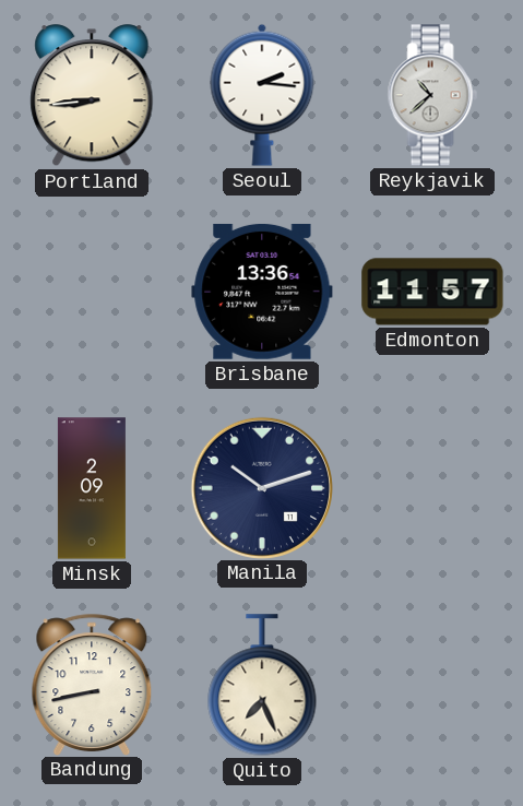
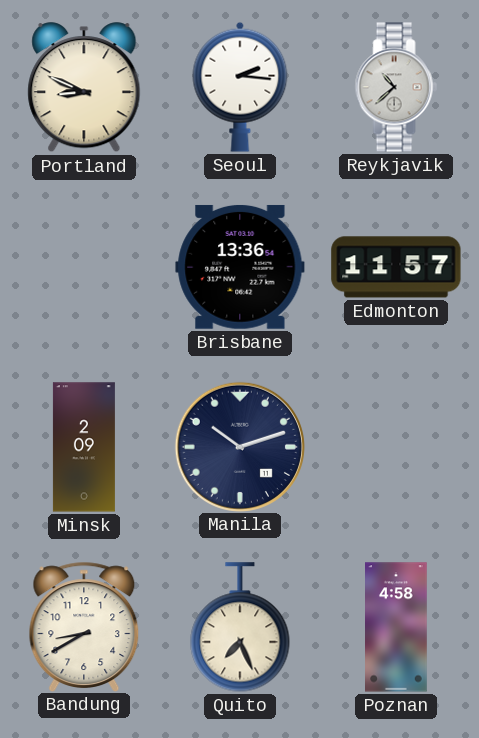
Portland: 8:44 -> 8:49
Bandung: 8:43 -> 8:40
Poznan: none -> 4:58
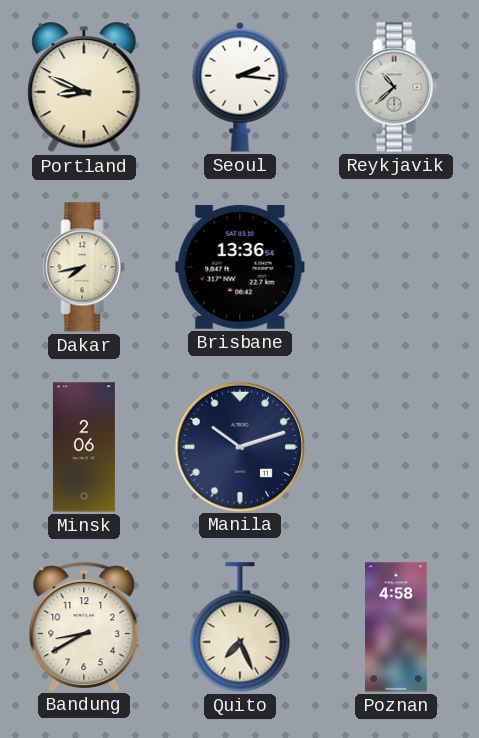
Dakar: none -> 7:43
Edmonton: 11:57 -> none
Minsk: 2:09 -> 2:06
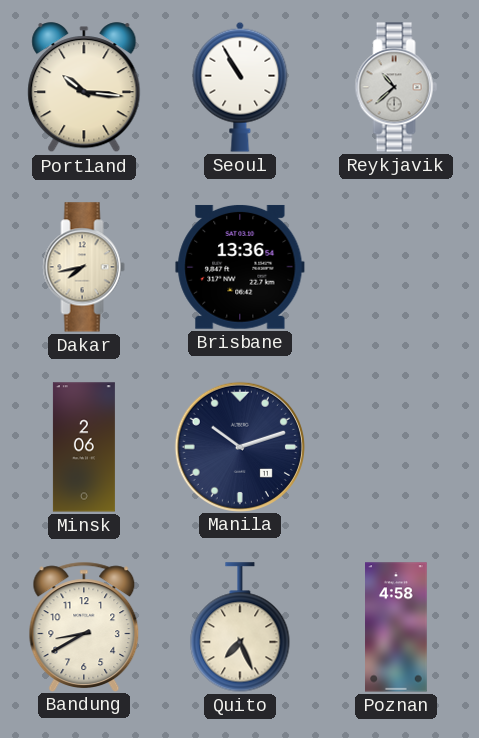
Portland: 8:49 -> 10:16
Seoul: 2:16 -> 10:55
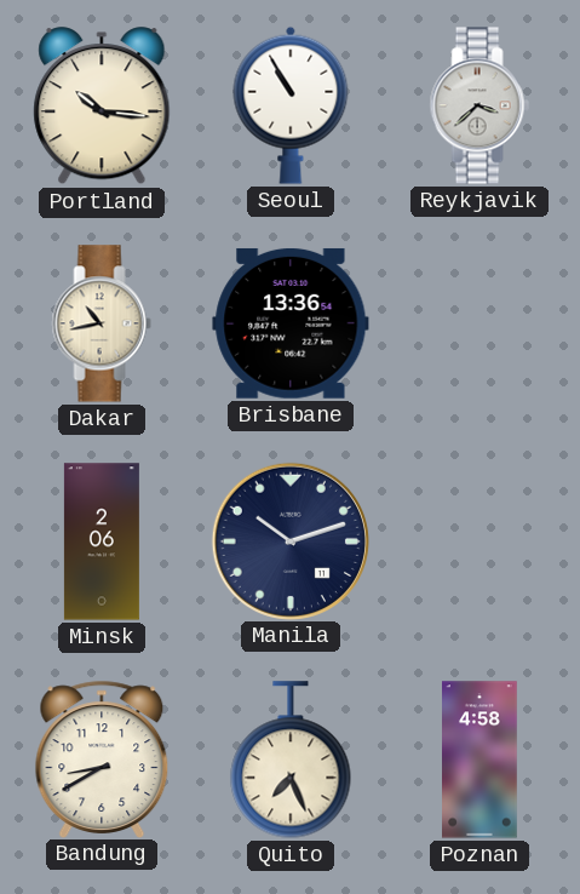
Reykjavik: 10:38 -> 3:38
Dakar: 7:43 -> 10:43
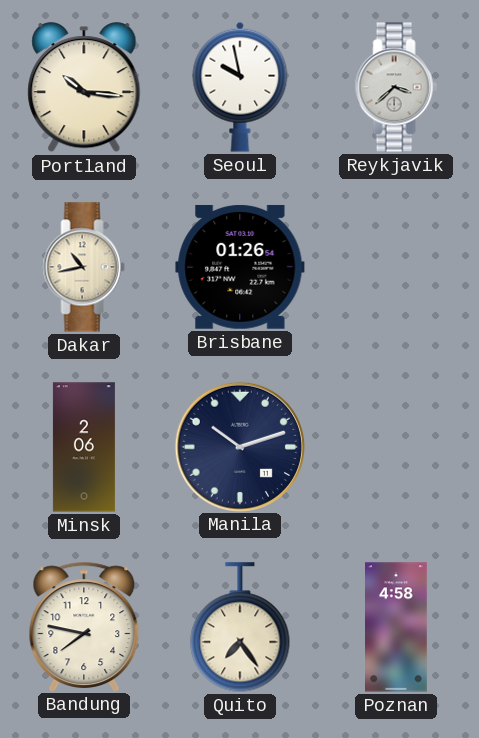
Seoul: 10:55 -> 9:58
Brisbane: 13:36 -> 01:26
Bandung: 8:40 -> 7:47
Quito: 7:26 -> 7:24
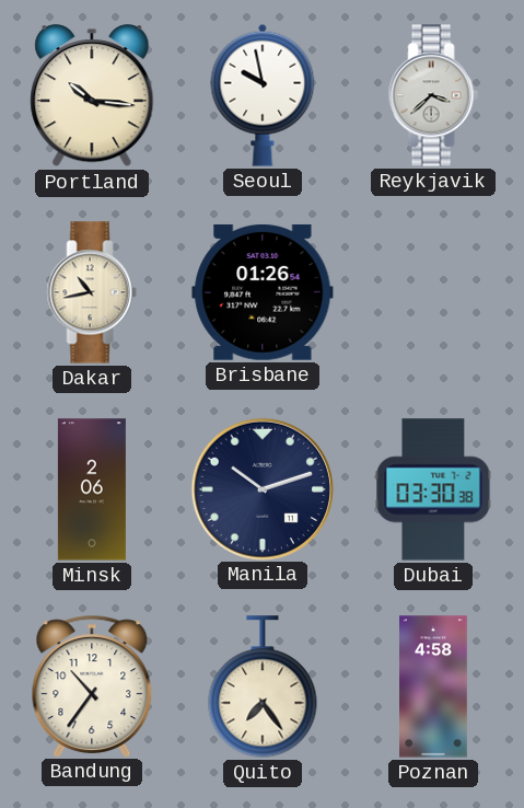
Dubai: none -> 03:30
Bandung: 7:47 -> 10:36
